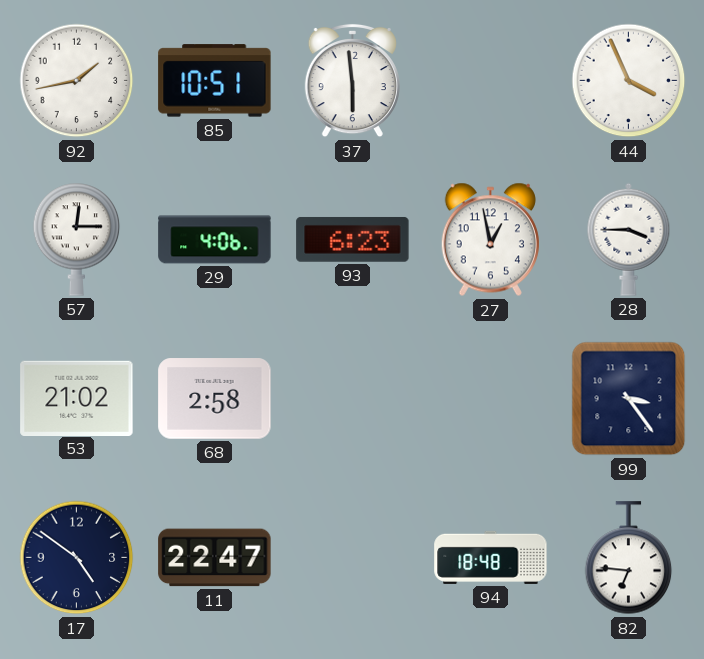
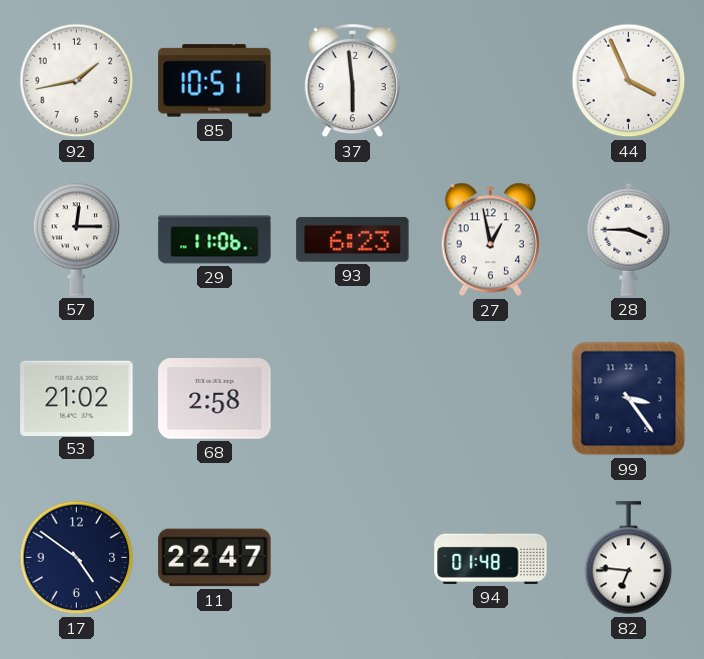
29: 4:06 -> 11:06
94: 18:48 -> 01:48
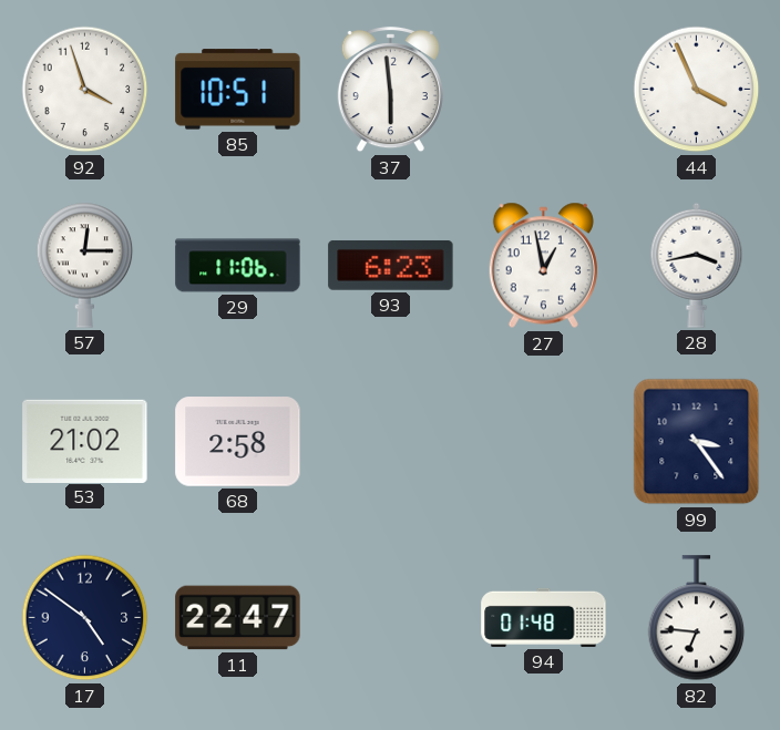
92: 1:43 -> 3:57
28: 3:45 -> 3:43
